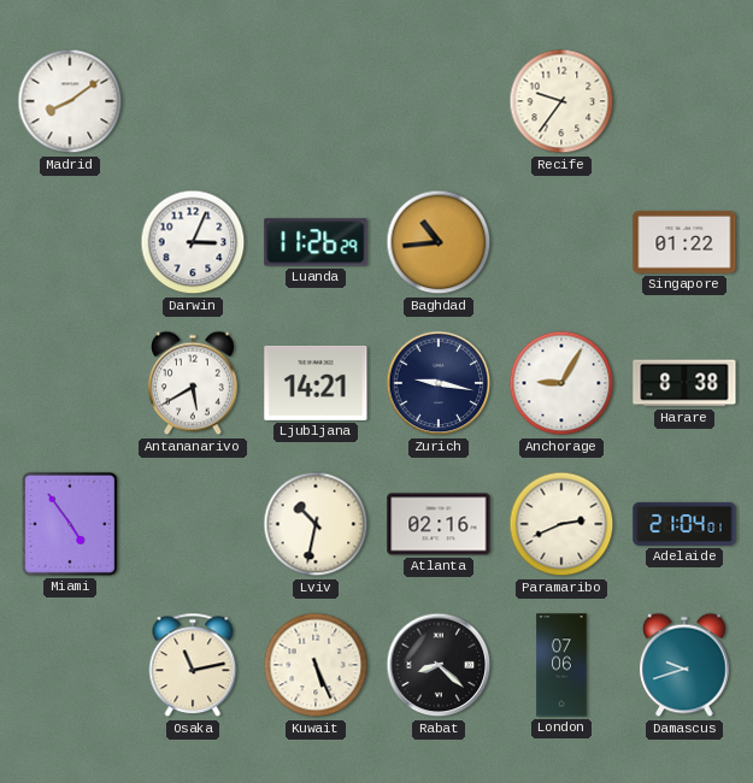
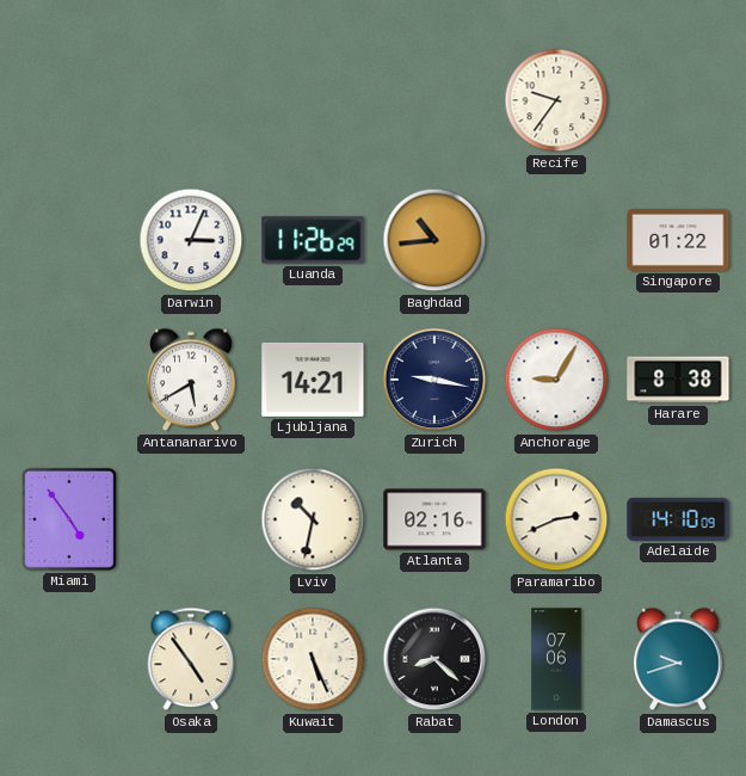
Madrid: 8:09 -> none
Adelaide: 21:04 -> 14:10
Osaka: 11:13 -> 4:54
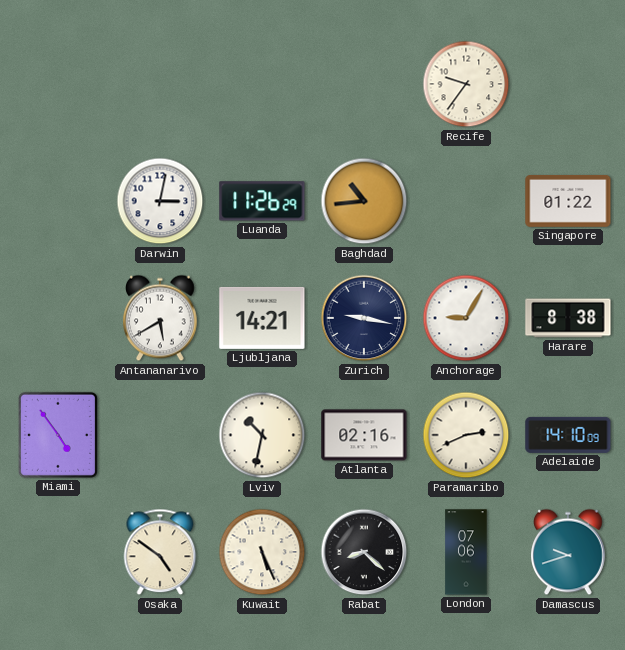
Darwin: 3:04 -> 3:02
Osaka: 4:54 -> 4:51
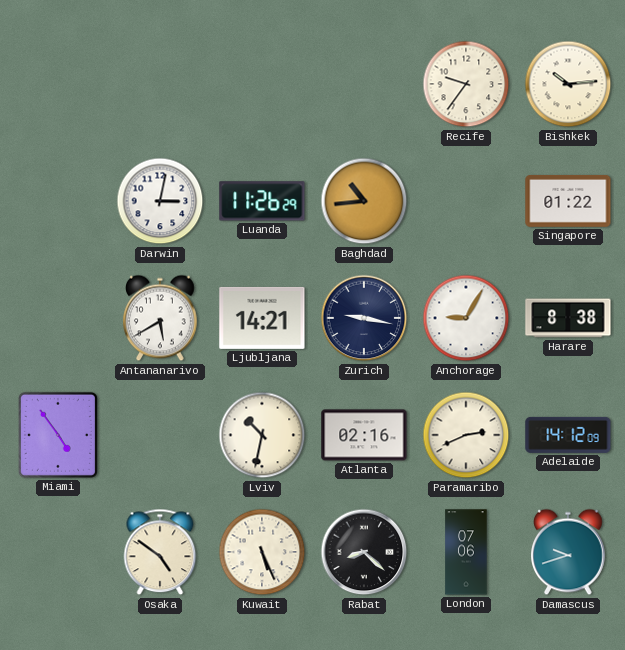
Bishkek: none -> 10:14
Adelaide: 14:10 -> 14:12
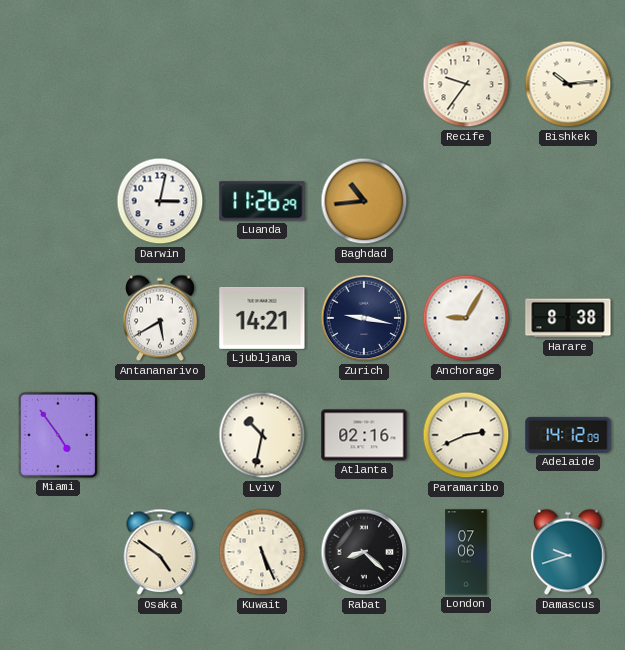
Singapore: 01:22 -> none
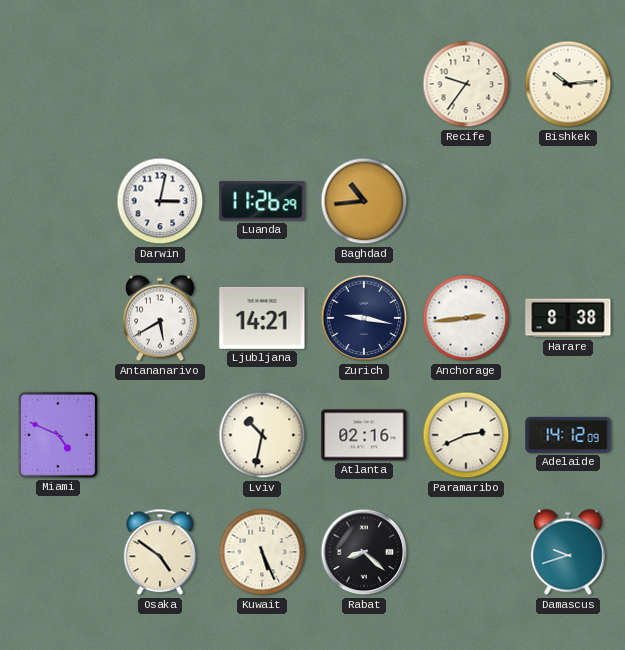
Anchorage: 9:05 -> 2:44
Miami: 4:54 -> 4:49
London: 07:06 -> none
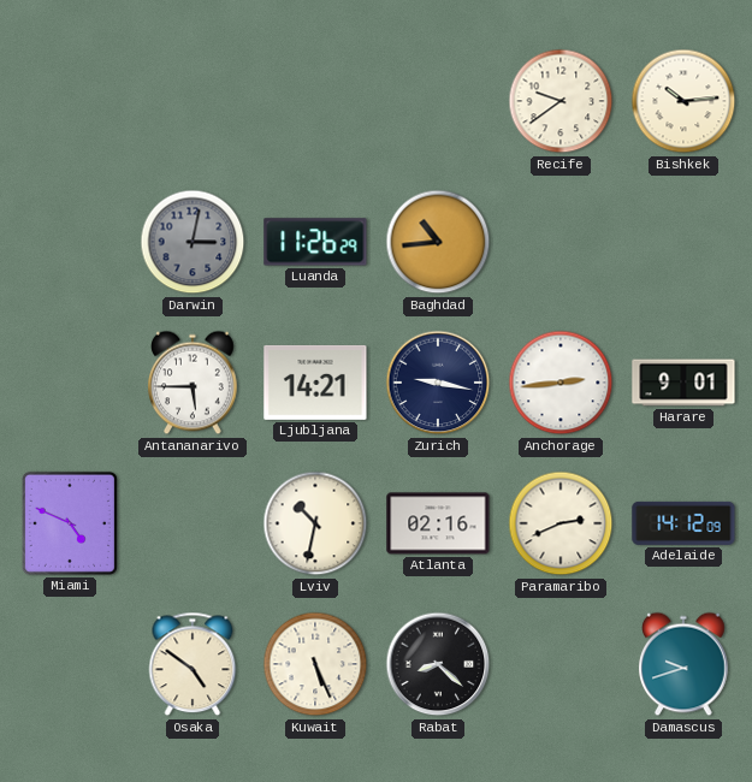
Recife: 9:36 -> 9:39
Darwin dial: white -> grey
Antananarivo: 5:40 -> 5:45
Harare: 8:38 -> 9:01
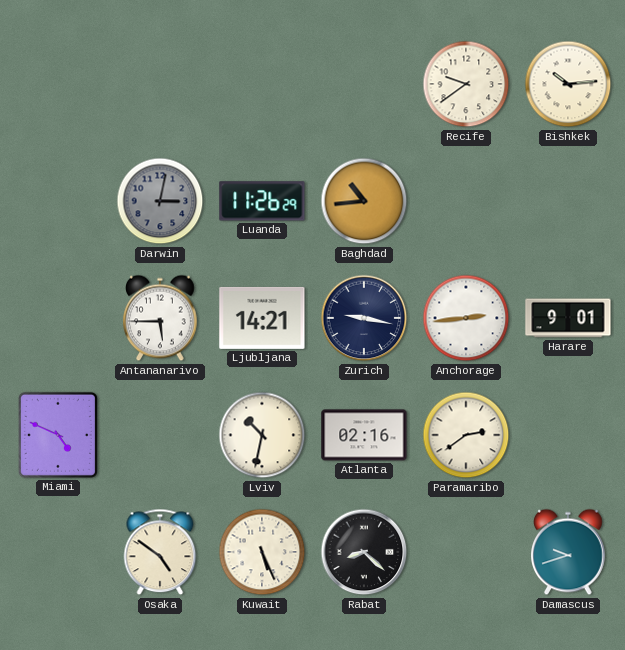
Paramaribo: 2:41 -> 2:39
Adelaide: 14:12 -> none
